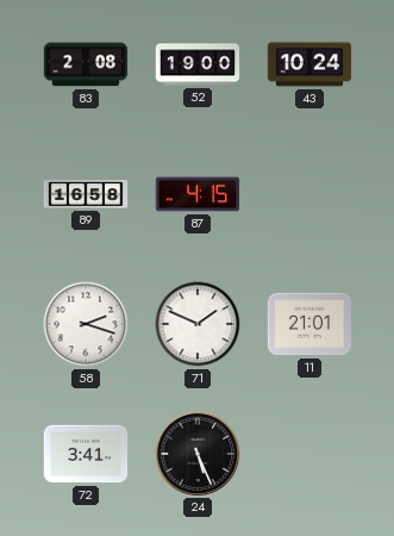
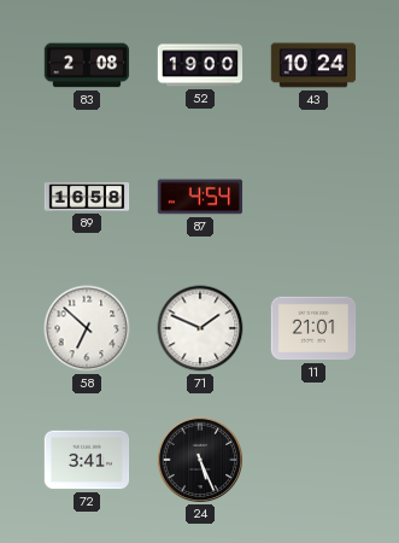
87: 4:15 -> 4:54
58: 2:18 -> 6:52
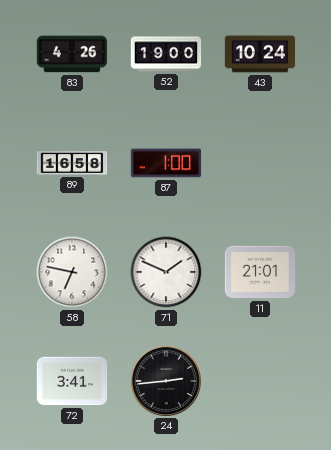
83: 2:08 -> 4:26
87: 4:54 -> 1:00
58: 6:52 -> 6:47
24: 5:26 -> 2:44
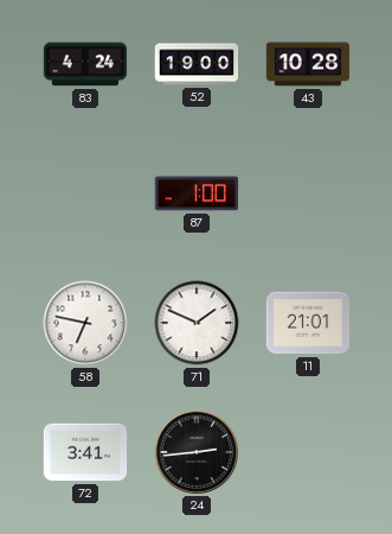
83: 4:26 -> 4:24
43: 10:24 -> 10:28
89: 16:58 -> none
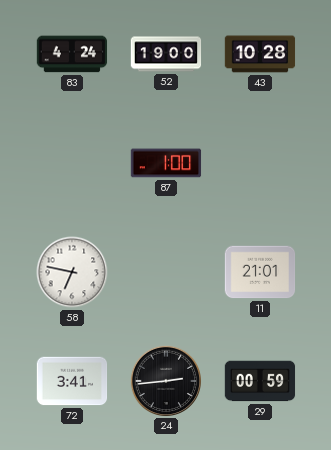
71: 1:49 -> none
29: none -> 00:59
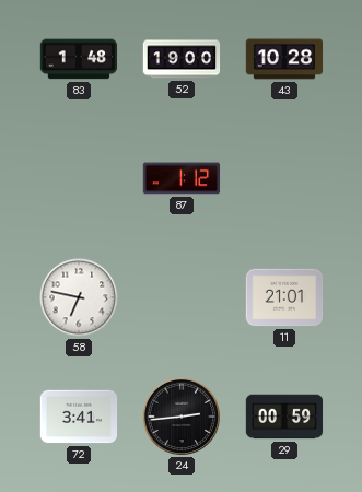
83: 4:24 -> 1:48
87: 1:00 -> 1:12
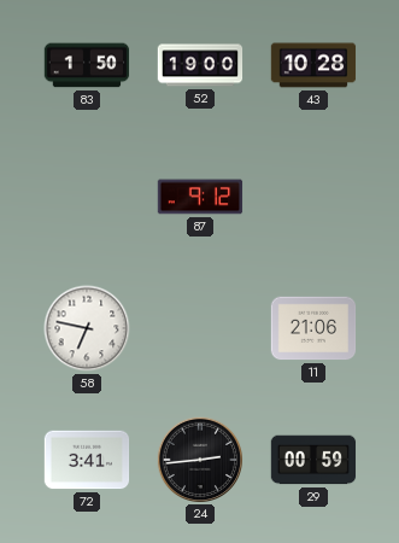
83: 1:48 -> 1:50
87: 1:12 -> 9:12
11: 21:01 -> 21:06
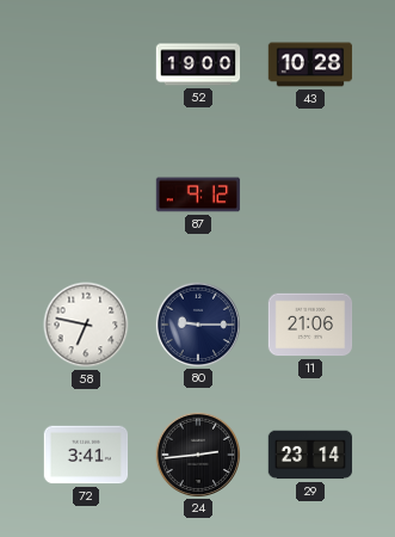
83: 1:50 -> none
80: none -> 9:15
29: 00:59 -> 23:14
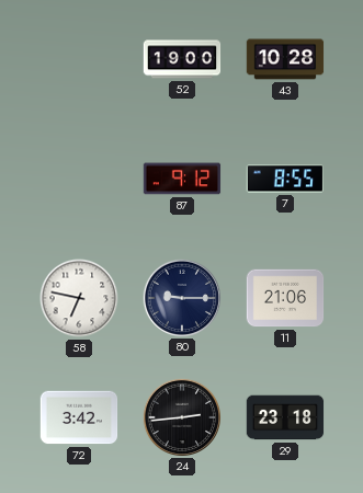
7: none -> 8:55
72: 3:41 -> 3:42
29: 23:14 -> 23:18
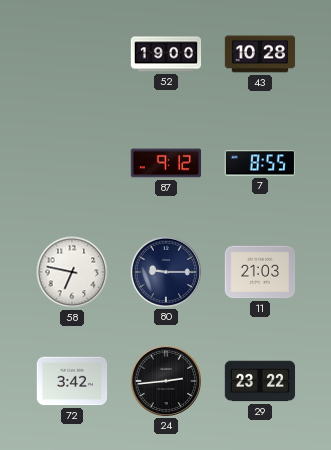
11: 21:06 -> 21:03
29: 23:18 -> 23:22
